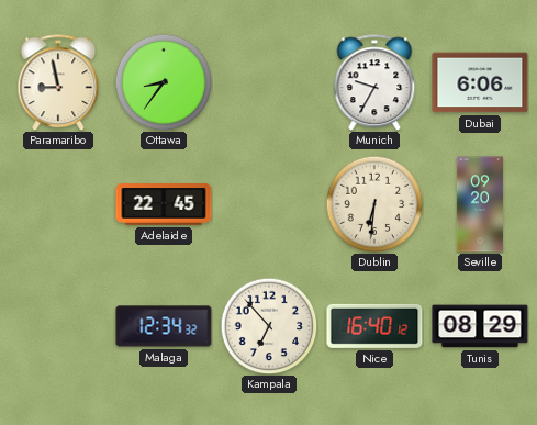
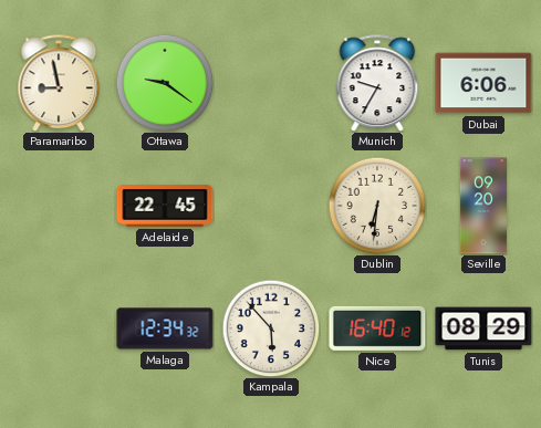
Ottawa: 8:36 -> 9:21
Kampala: 6:53 -> 5:53
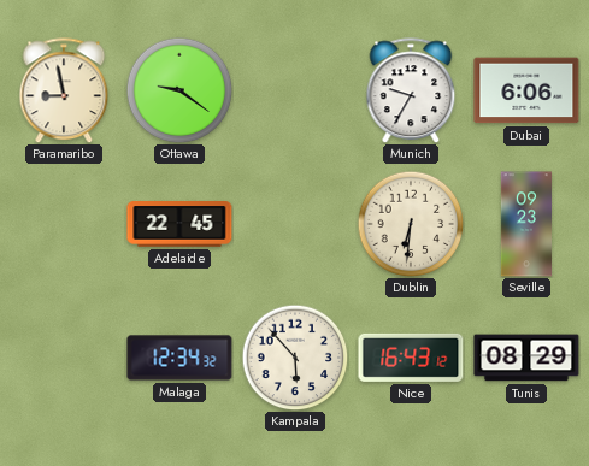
Seville: 09:20 -> 09:23
Nice: 16:40 -> 16:43
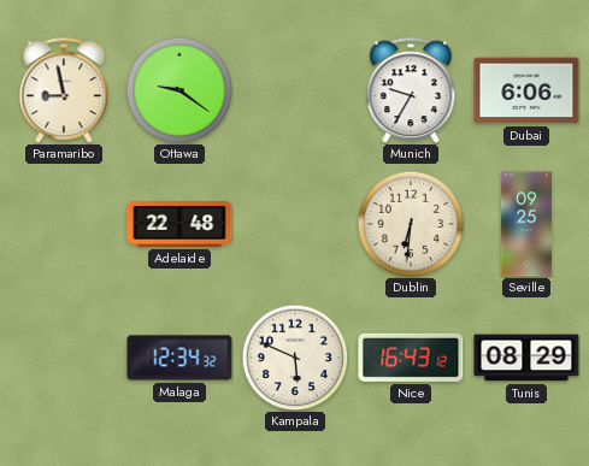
Adelaide: 22:45 -> 22:48
Seville: 09:23 -> 09:25
Kampala: 5:53 -> 5:49
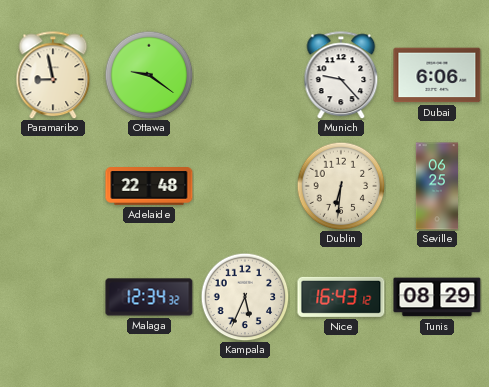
Munich: 9:35 -> 9:23
Seville: 09:25 -> 06:25
Kampala: 5:49 -> 5:34
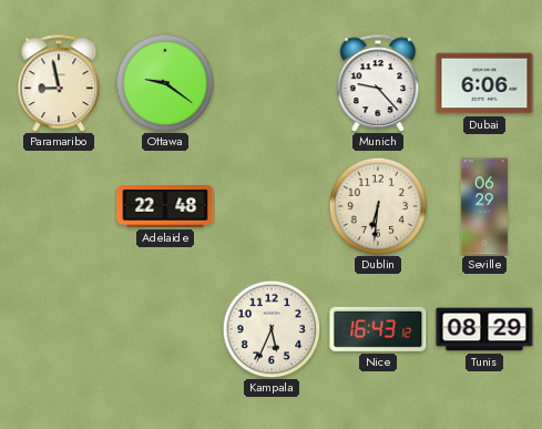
Seville: 06:25 -> 06:29
Malaga: 12:34 -> none
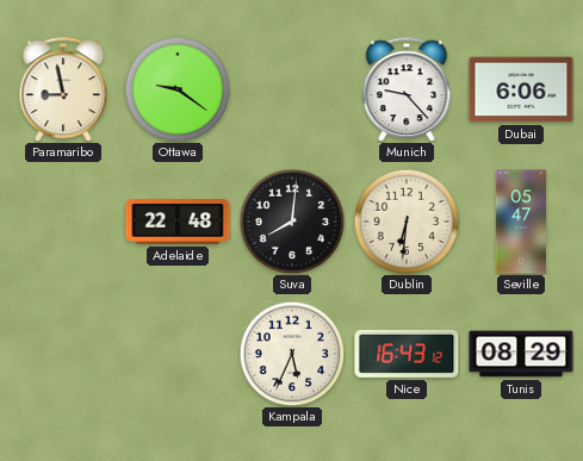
Suva: none -> 8:01
Seville: 06:29 -> 05:47
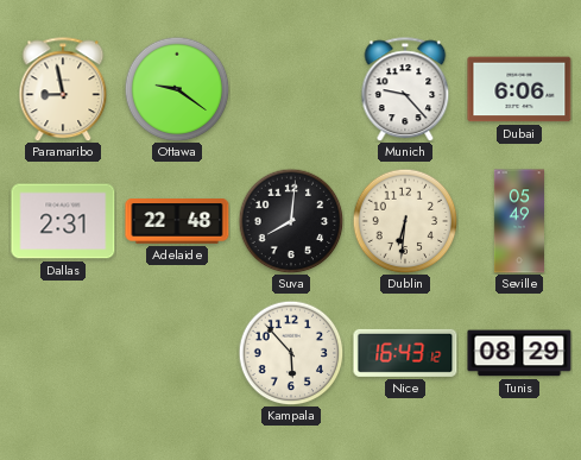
Dallas: none -> 2:31
Seville: 05:47 -> 05:49
Kampala: 5:34 -> 5:53
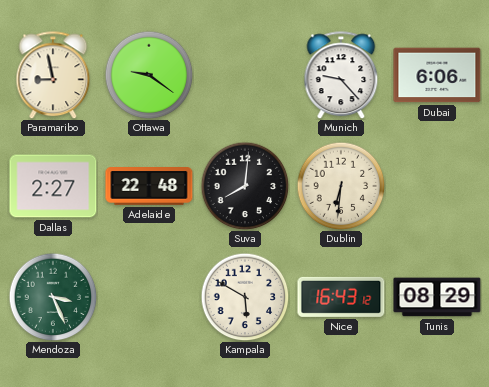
Dallas: 2:31 -> 2:27
Seville: 05:49 -> none
Mendoza: none -> 3:26
Kampala: 5:53 -> 5:50
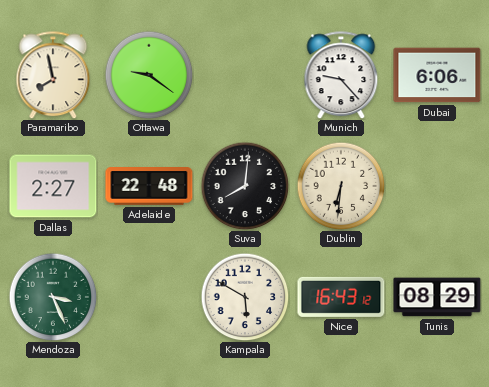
Paramaribo: 8:58 -> 7:58
